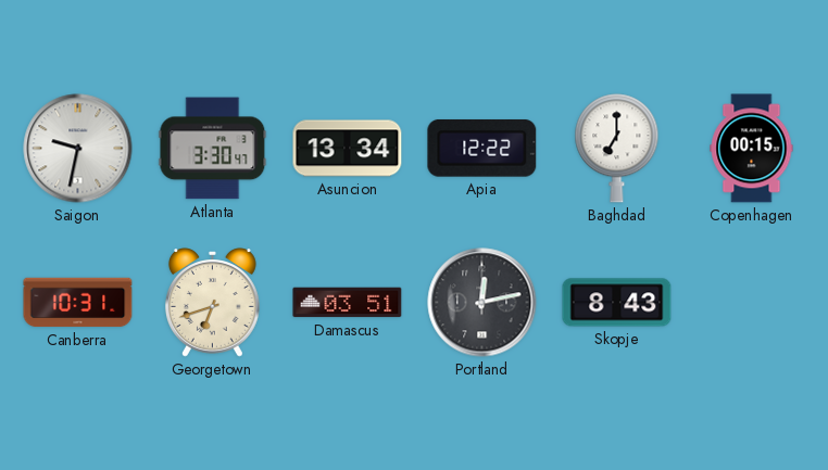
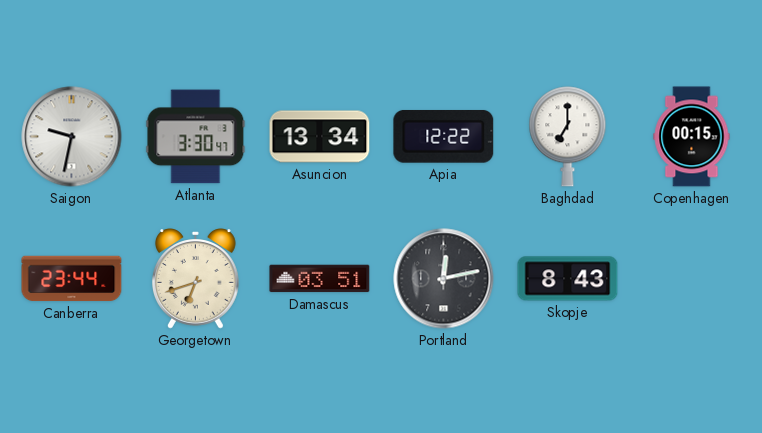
Canberra: 10:31 -> 23:44
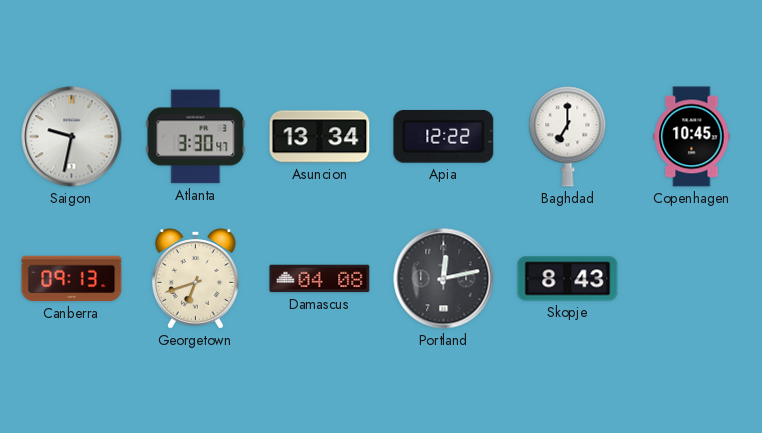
Copenhagen: 00:15 -> 10:45
Canberra: 23:44 -> 09:13
Damascus: 03:51 -> 04:08
